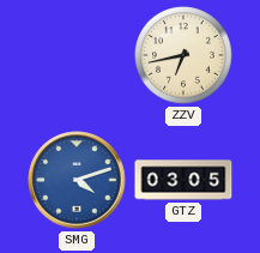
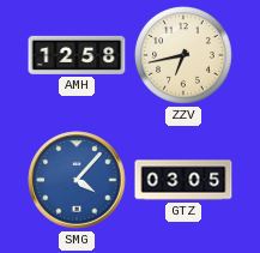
AMH: none -> 12:58
SMG: 4:12 -> 4:07
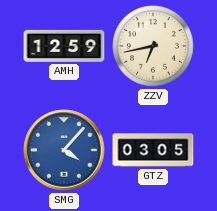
AMH: 12:58 -> 12:59
